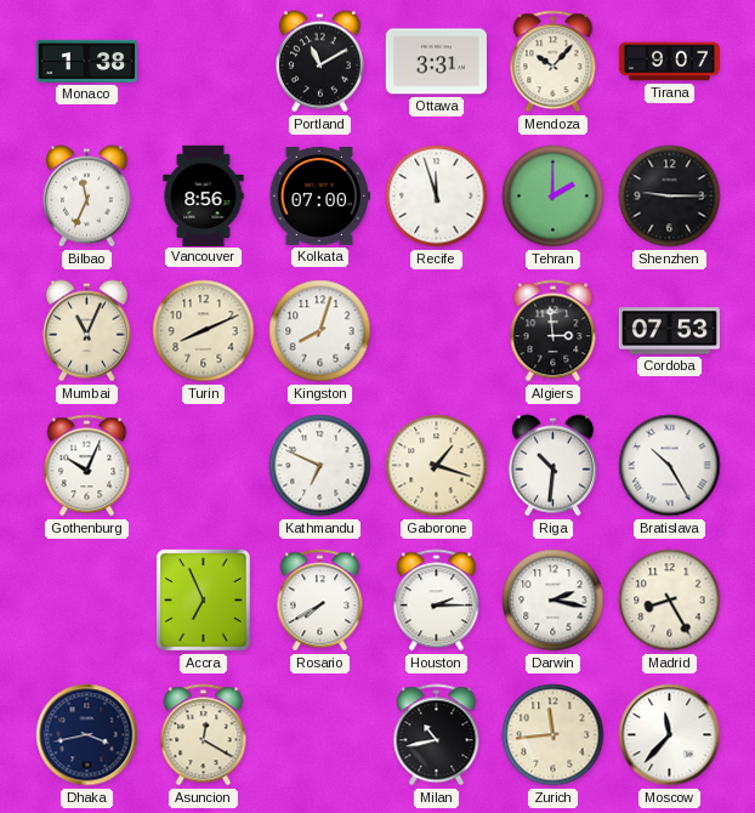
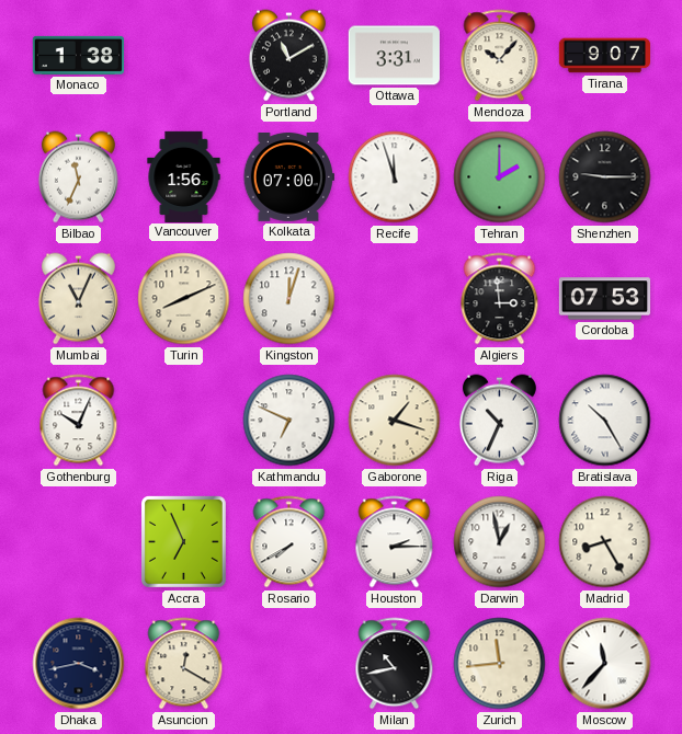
Vancouver: 8:56 -> 1:56
Kingston: 8:03 -> 12:03
Riga: 10:31 -> 10:34
Darwin: 2:17 -> 12:58
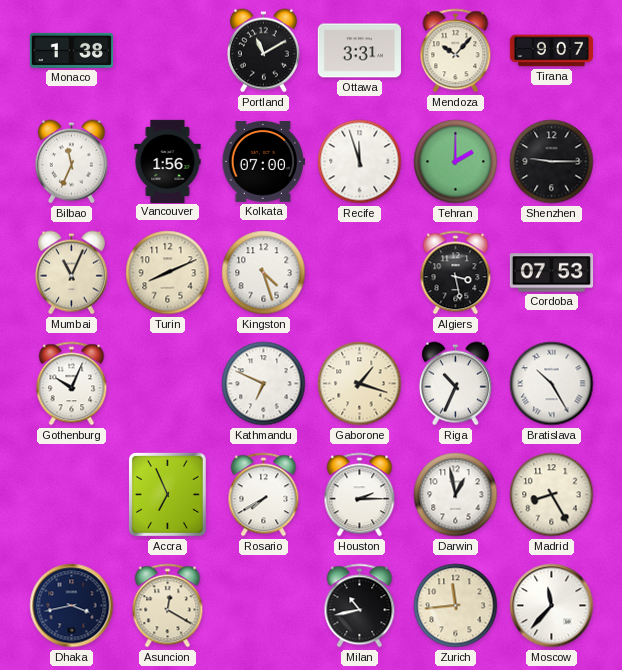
Kingston: 12:03 -> 4:27
Algiers: 2:59 -> 3:28
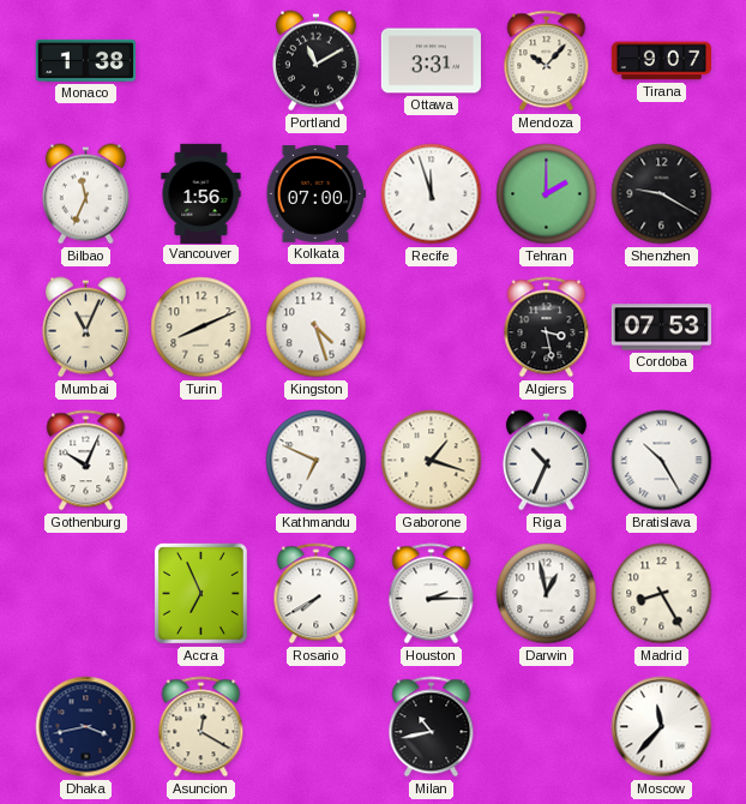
Shenzhen: 9:15 -> 9:20
Zurich: 11:44 -> none
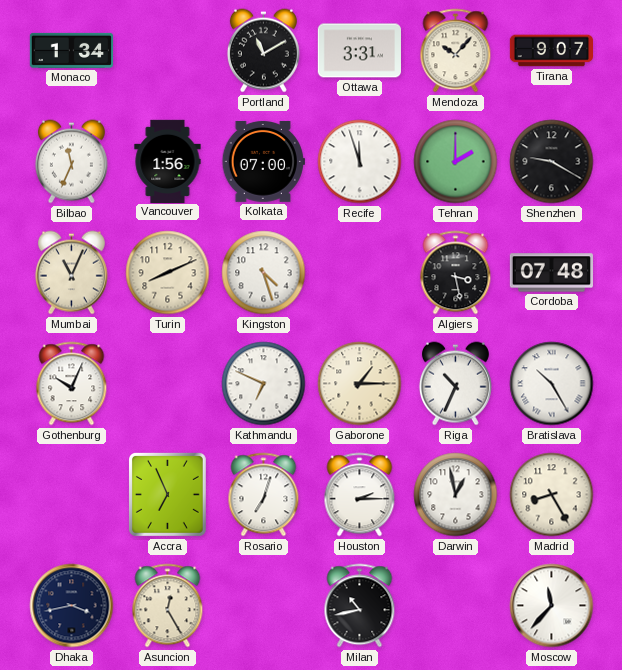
Monaco: 1:38 -> 1:34
Cordoba: 07:53 -> 07:48
Gaborone: 1:18 -> 1:15
Rosario: 7:40 -> 7:03
Asuncion: 12:20 -> 12:25
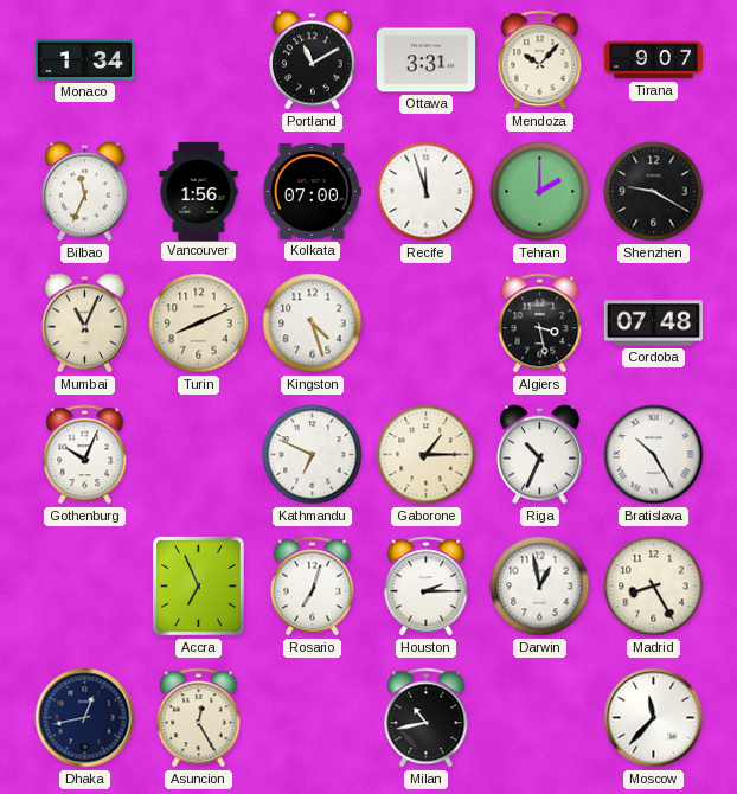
Dhaka: 3:43 -> 12:43
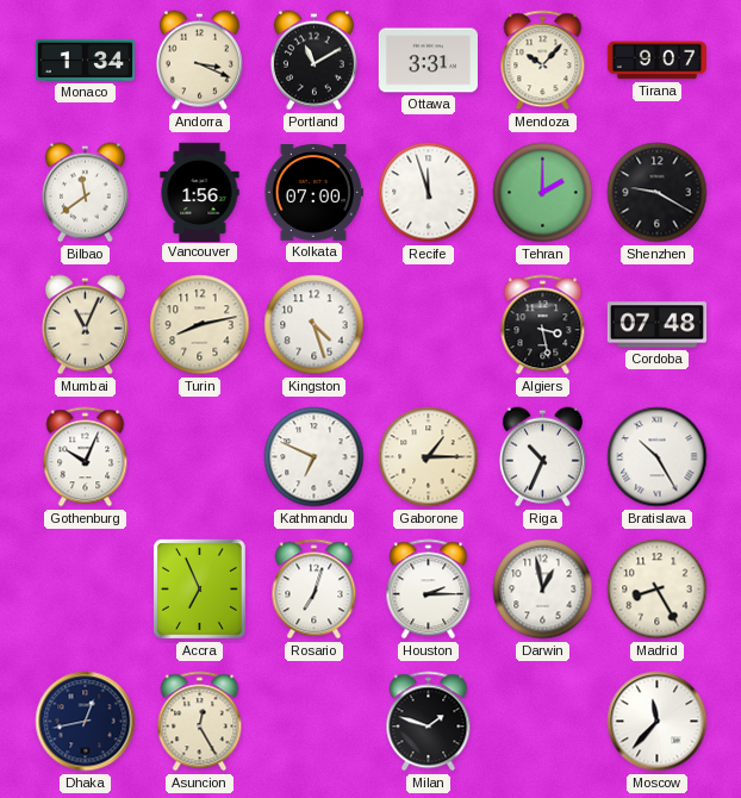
Andorra: none -> 3:19
Bilbao: 11:34 -> 11:39
Turin: 8:11 -> 8:13
Milan: 10:43 -> 1:48
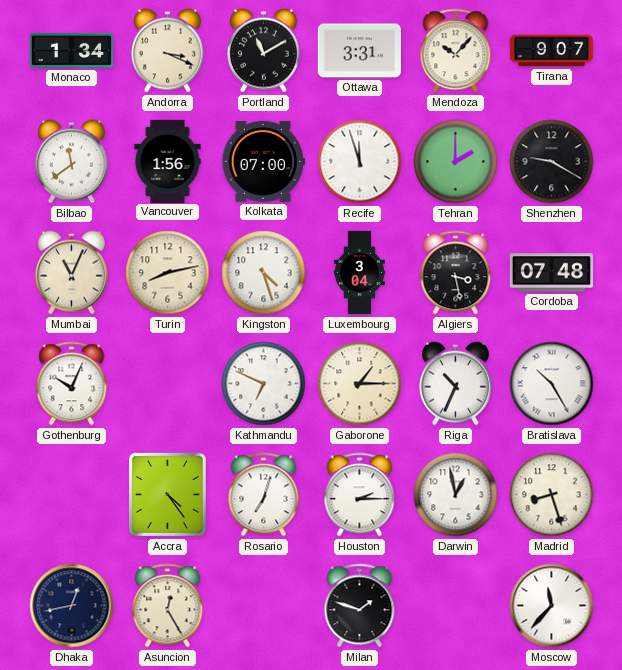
Luxembourg: none -> 3:04
Accra: 6:56 -> 4:24
Madrid: 8:25 -> 8:27
